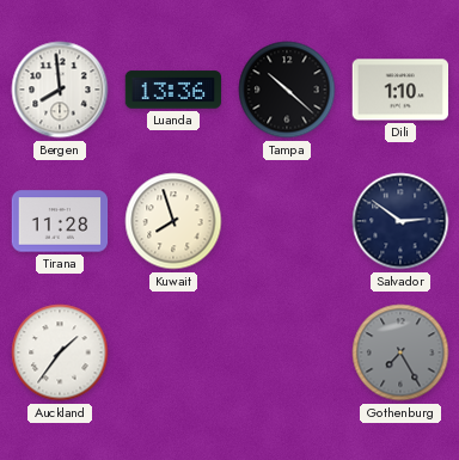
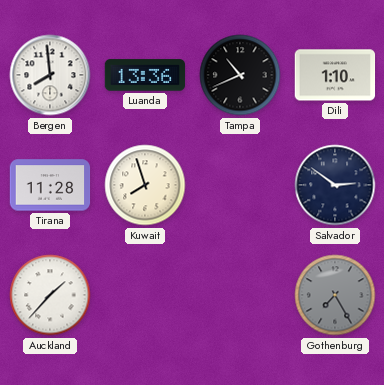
Tampa: 10:22 -> 10:41
Auckland: 1:36 -> 1:37
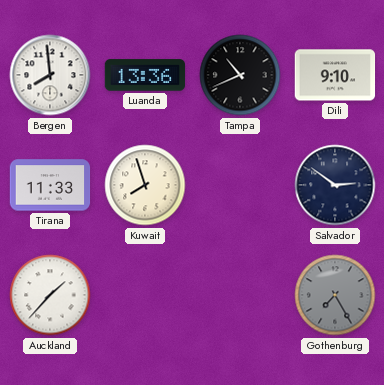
Dili: 1:10 -> 9:10
Tirana: 11:28 -> 11:33
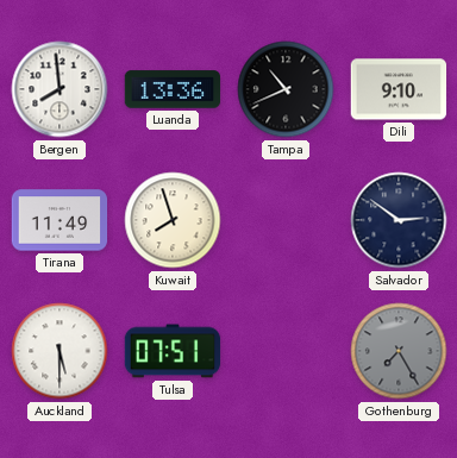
Tirana: 11:33 -> 11:49
Auckland: 1:37 -> 5:30
Tulsa: none -> 07:51
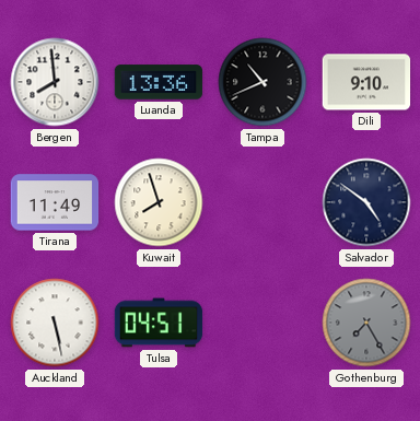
Salvador: 2:51 -> 4:51
Auckland: 5:30 -> 5:28
Tulsa: 07:51 -> 04:51
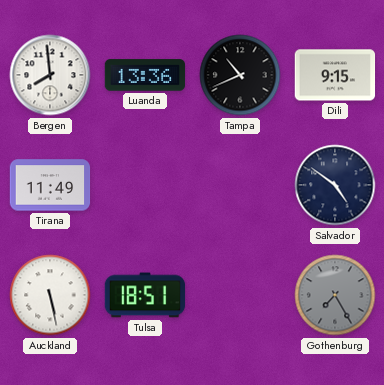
Dili: 9:10 -> 9:15
Kuwait: 7:57 -> none
Tulsa: 04:51 -> 18:51
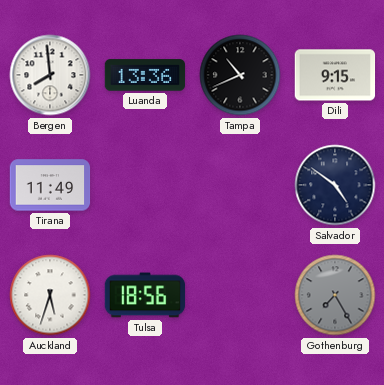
Auckland: 5:28 -> 5:33
Tulsa: 18:51 -> 18:56
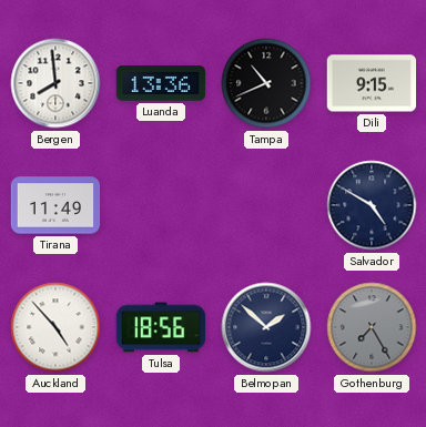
Salvador: 4:51 -> 4:50
Auckland: 5:33 -> 4:53
Belmopan: none -> 1:52
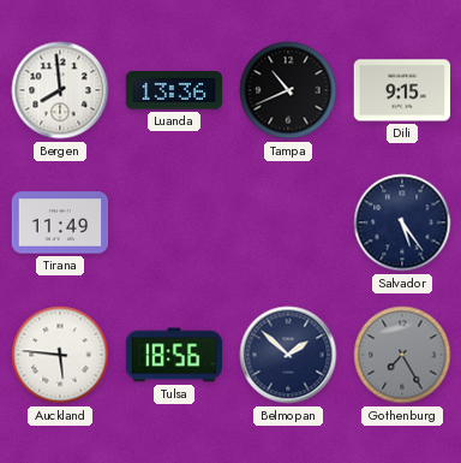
Salvador: 4:50 -> 5:24
Auckland: 4:53 -> 5:46
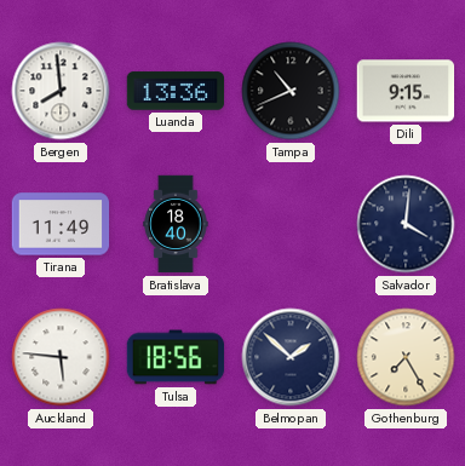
Bratislava: none -> 18:40
Salvador: 5:24 -> 4:01
Gothenburg dial: grey -> cream
